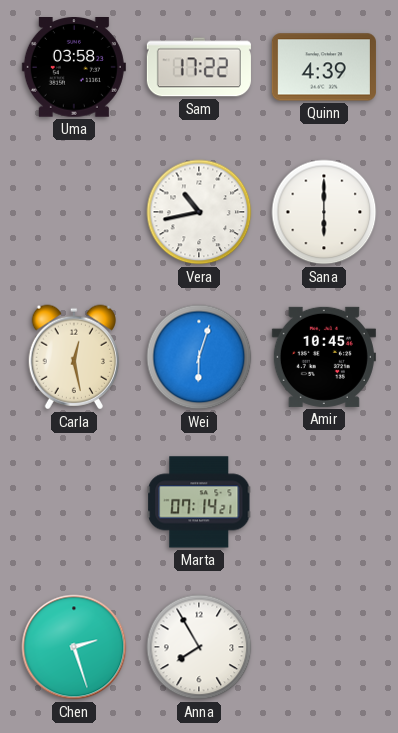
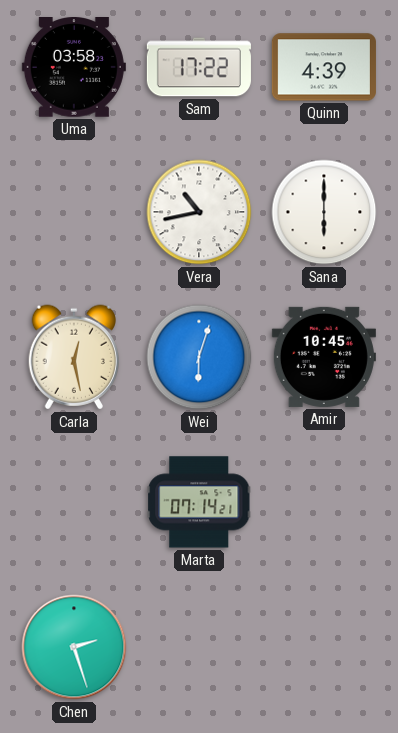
Anna: 7:55 -> none
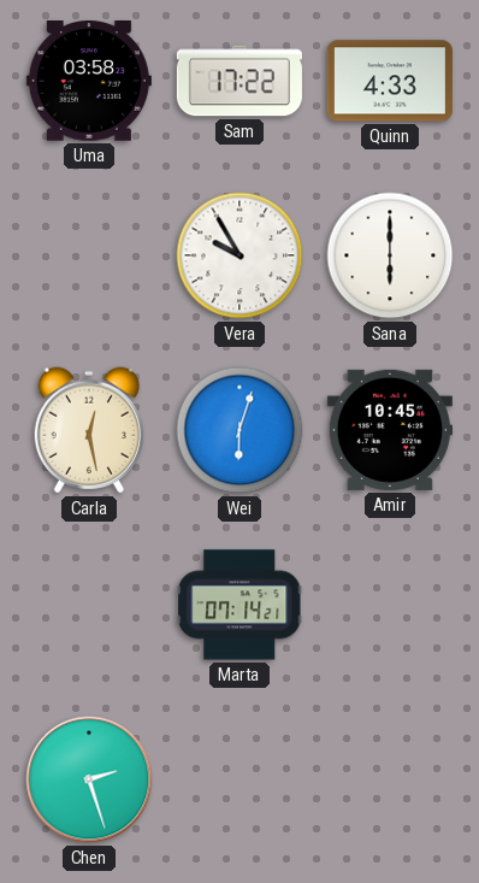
Quinn: 4:39 -> 4:33
Vera: 10:43 -> 9:55
